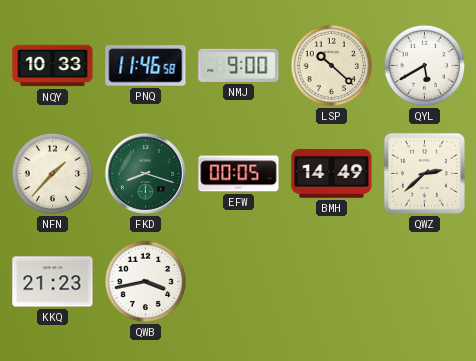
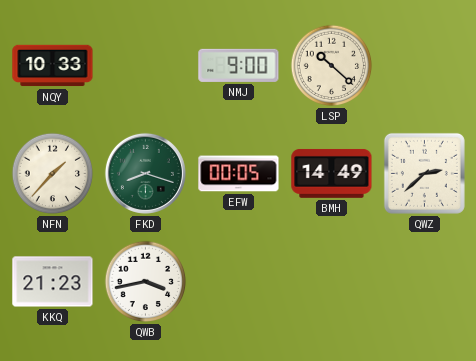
PNQ: 11:46 -> none
QYL: 5:40 -> none
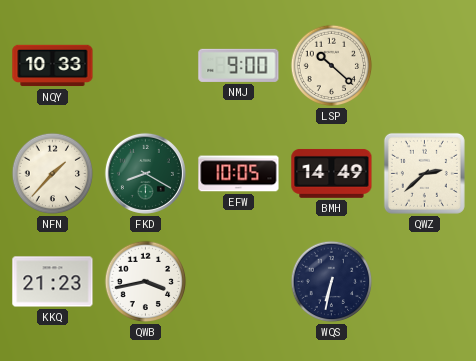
FKD: 8:18 -> 8:20
EFW: 00:05 -> 10:05
WQS: none -> 6:32
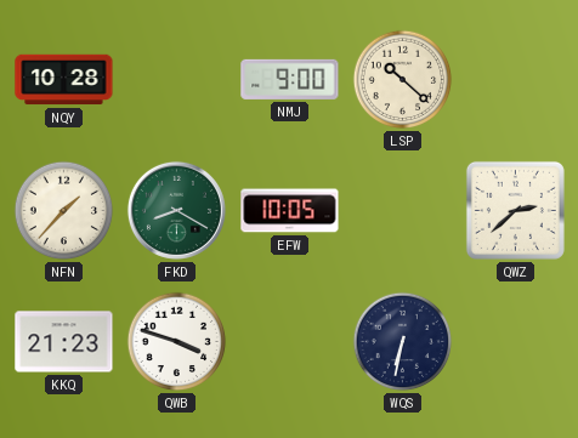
NQY: 10:33 -> 10:28
BMH: 14:49 -> none
QWB: 3:43 -> 3:48
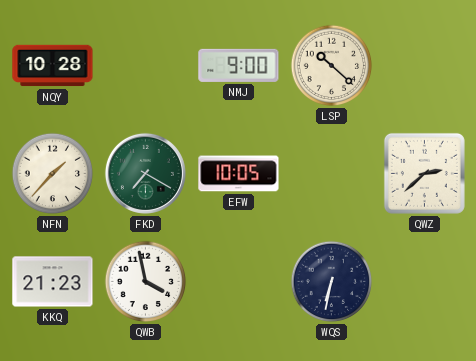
FKD: 8:20 -> 7:20
QWB: 3:48 -> 3:58
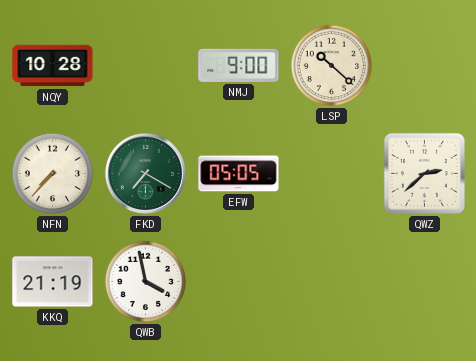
NFN: 1:37 -> 7:37
EFW: 10:05 -> 05:05
KKQ: 21:23 -> 21:19
WQS: 6:32 -> none
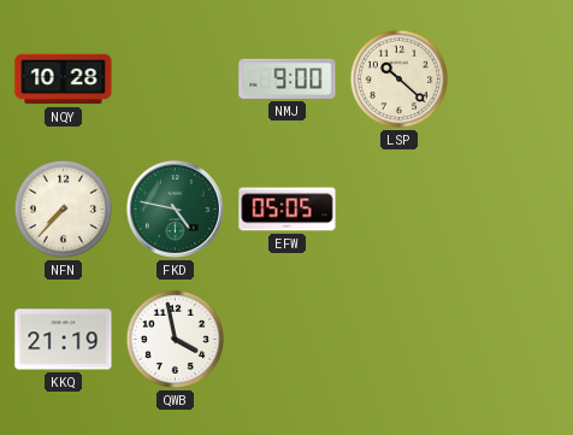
FKD: 7:20 -> 4:47
QWZ: 2:38 -> none
